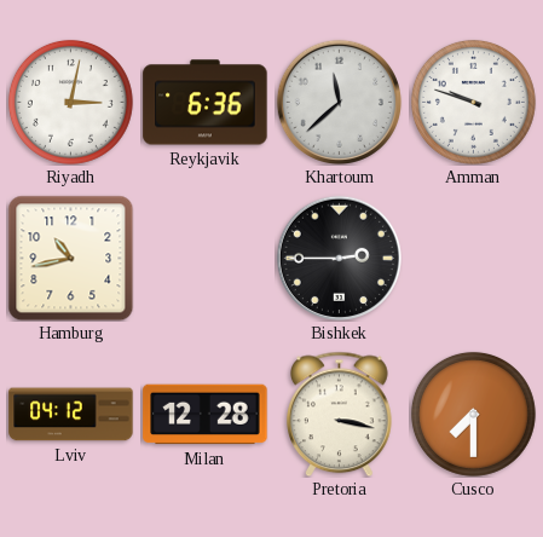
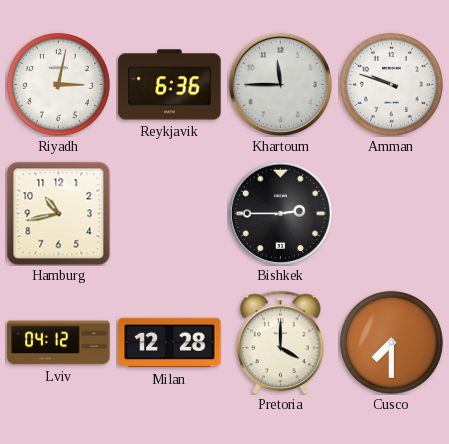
Khartoum: 11:38 -> 11:45
Pretoria: 3:17 -> 4:00
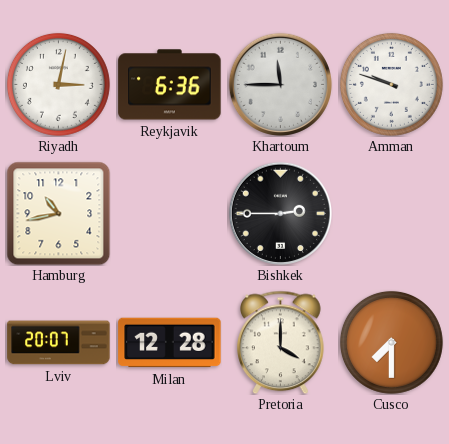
Lviv: 04:12 -> 20:07
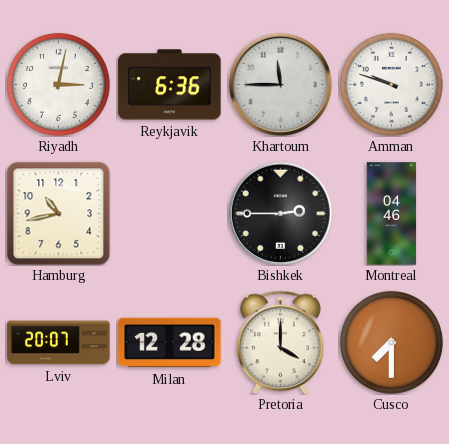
Montreal: none -> 04:46
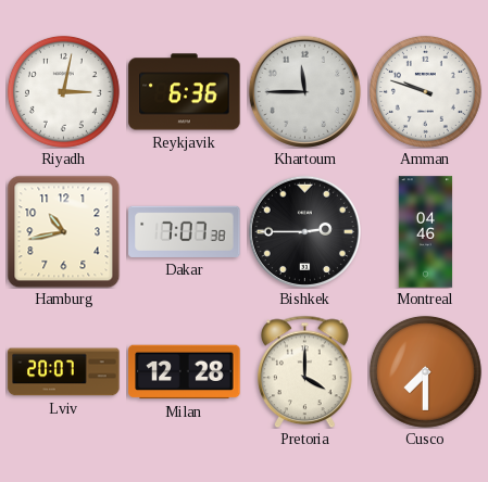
Dakar: none -> 7:07
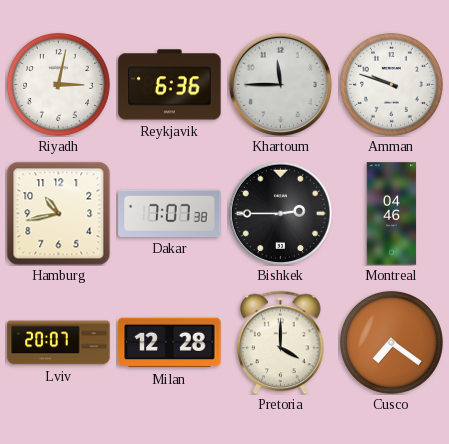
Cusco: 7:30 -> 7:21
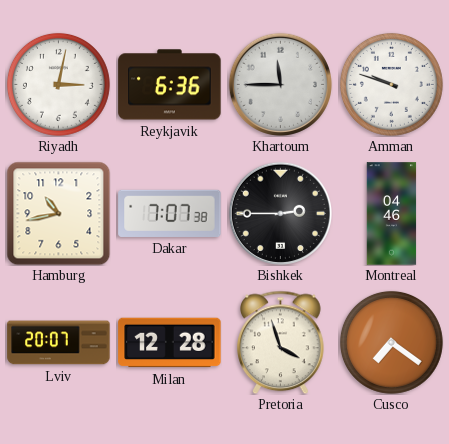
Pretoria: 4:00 -> 3:57
